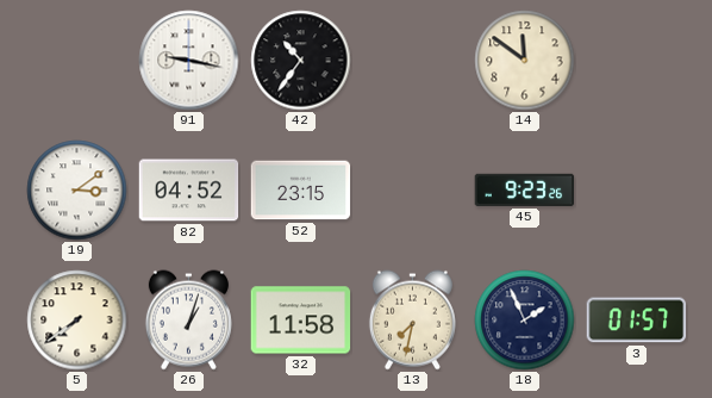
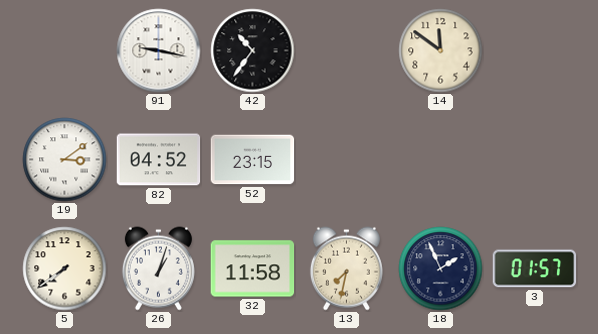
45: 9:23 -> none
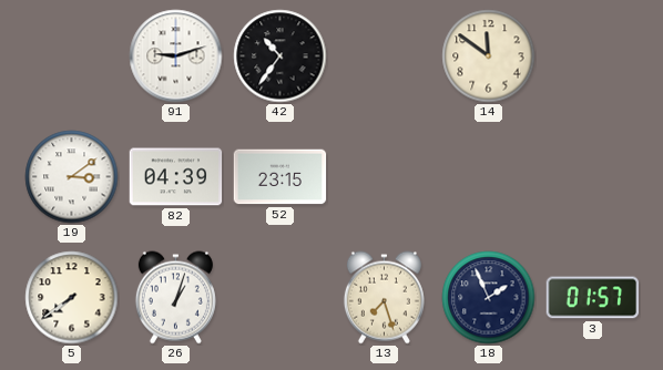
91: 9:17 -> 9:12
82: 04:52 -> 04:39
32: 11:58 -> none
13: 7:32 -> 7:27
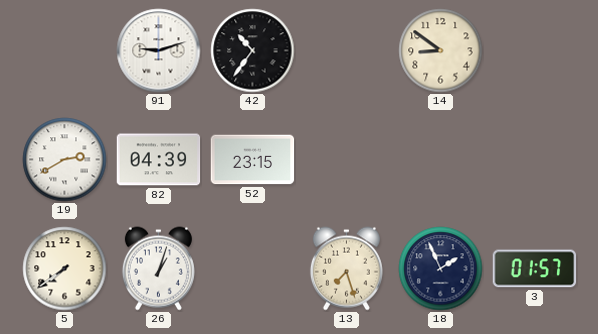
14: 11:51 -> 8:51
19: 3:09 -> 2:40
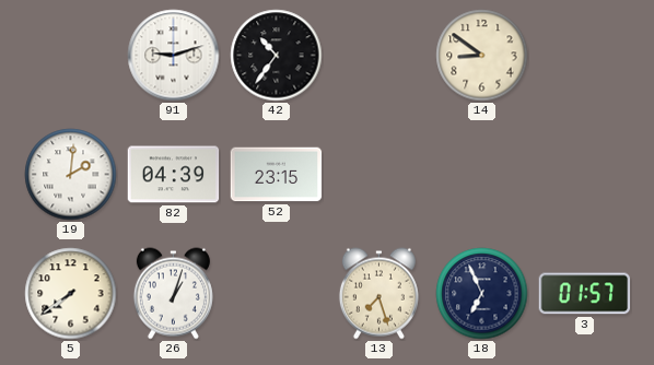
19: 2:40 -> 2:01
18: 1:56 -> 6:56
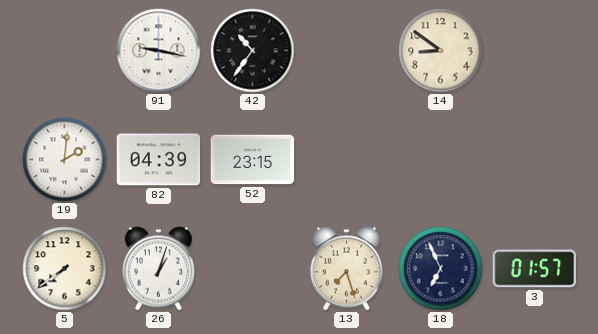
91: 9:12 -> 9:17
